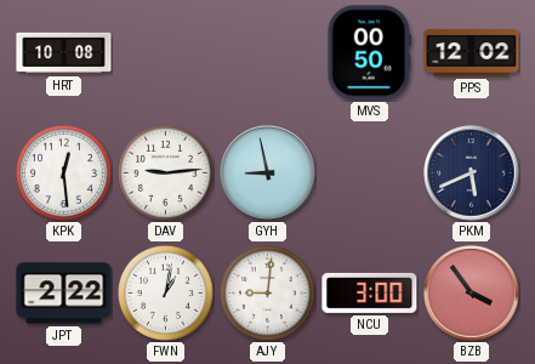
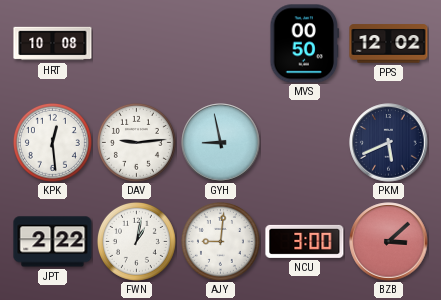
BZB: 3:54 -> 3:08
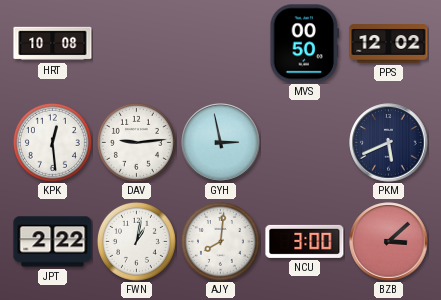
GYH: 8:58 -> 2:58
AJY: 9:01 -> 8:01
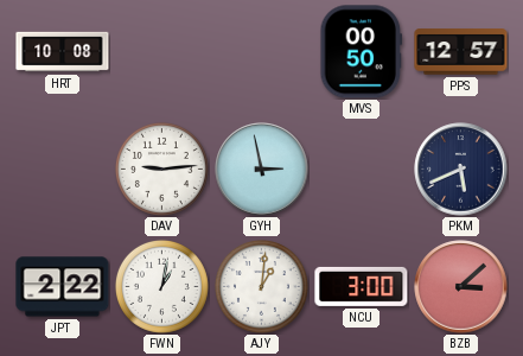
PPS: 12:02 -> 12:57
KPK: 12:29 -> none
AJY: 8:01 -> 1:01
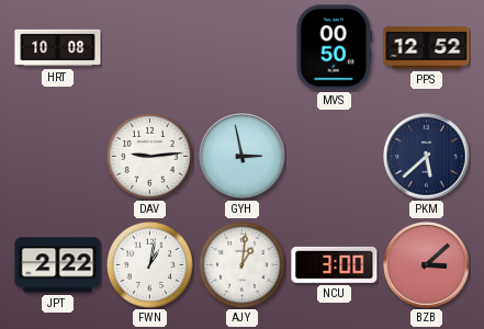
PPS: 12:57 -> 12:52
PKM: 5:41 -> 5:38
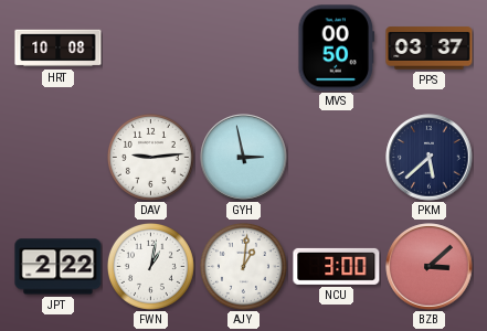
PPS: 12:52 -> 03:37
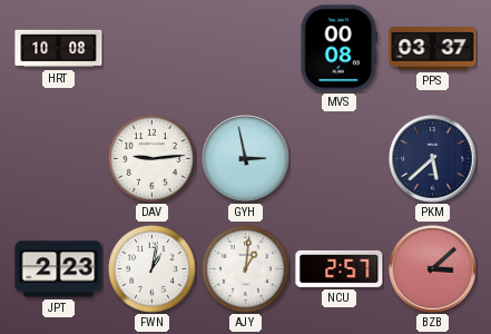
MVS: 00:50 -> 00:08
JPT: 2:22 -> 2:23
NCU: 3:00 -> 2:57
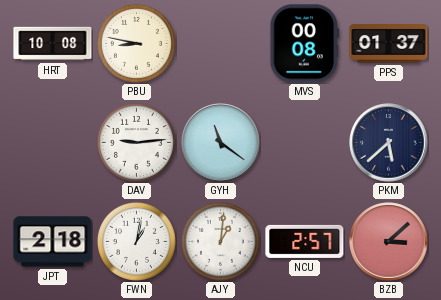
PBU: none -> 8:47
PPS: 03:37 -> 01:37
GYH: 2:58 -> 11:21
JPT: 2:23 -> 2:18
